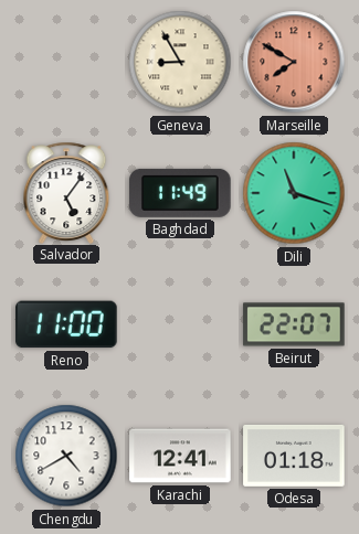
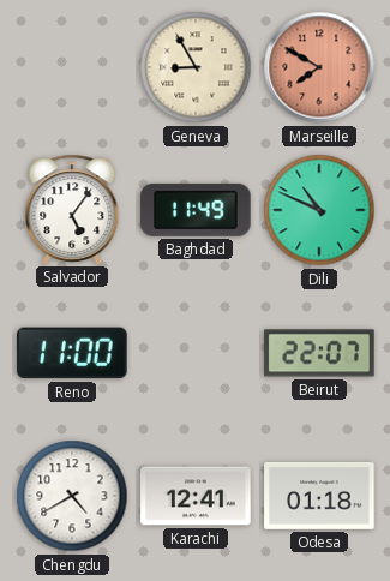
Dili: 11:18 -> 10:49
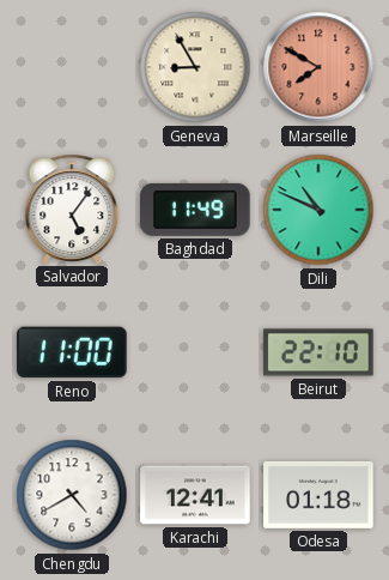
Beirut: 22:07 -> 22:10
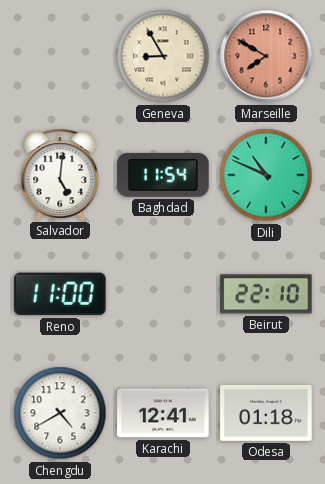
Salvador: 5:06 -> 5:01
Baghdad: 11:49 -> 11:54
